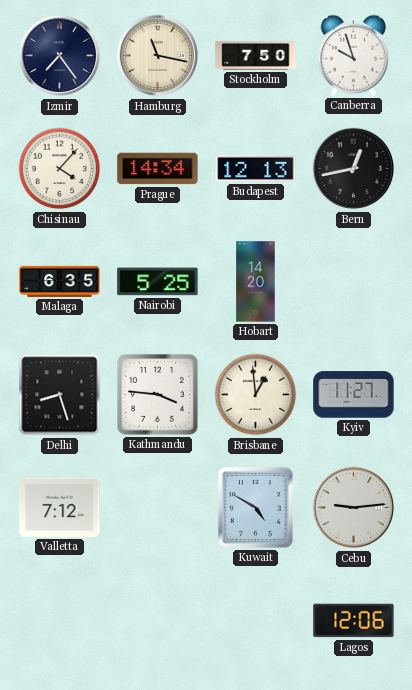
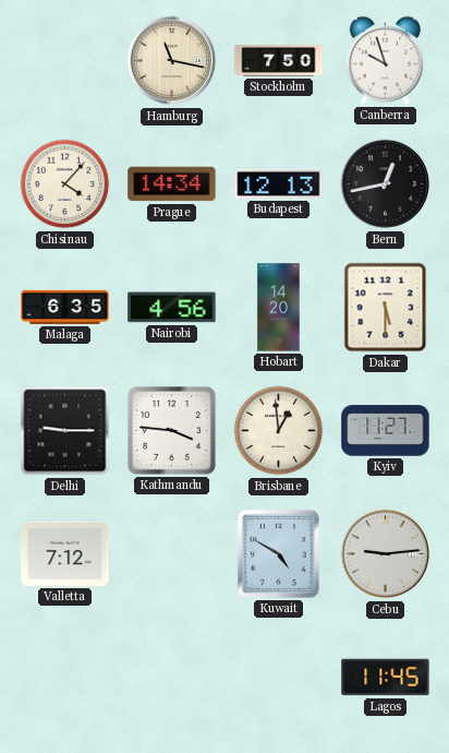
Izmir: 7:24 -> none
Nairobi: 5:25 -> 4:56
Dakar: none -> 5:30
Delhi: 8:27 -> 9:15
Lagos: 12:06 -> 11:45
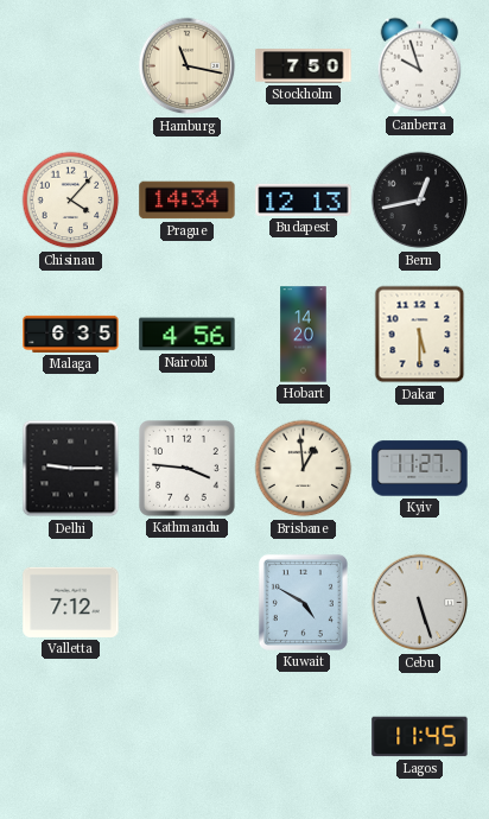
Cebu: 9:14 -> 5:27
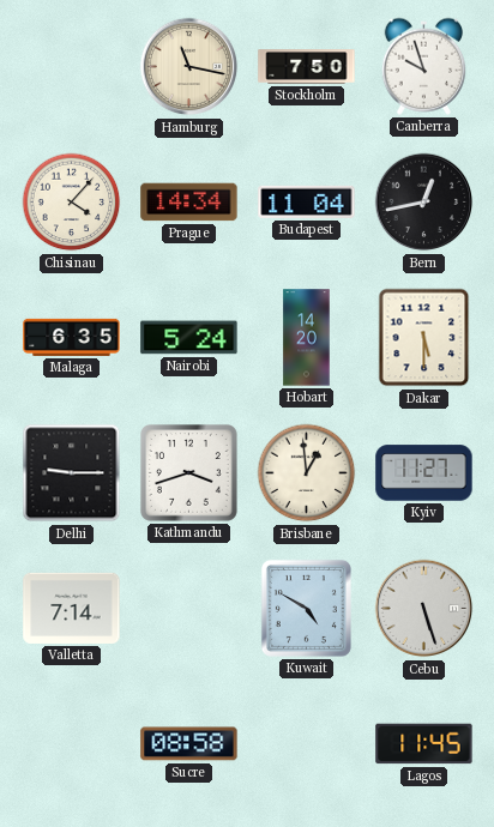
Budapest: 12:13 -> 11:04
Nairobi: 4:56 -> 5:24
Kathmandu: 3:46 -> 3:42
Valletta: 7:12 -> 7:14
Sucre: none -> 08:58
